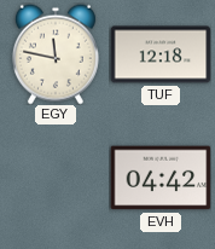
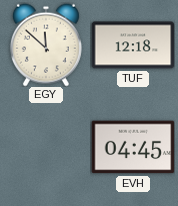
EGY: 11:47 -> 11:52
EVH: 04:42 -> 04:45
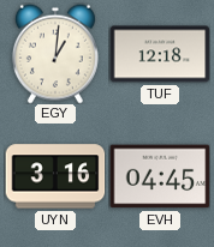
EGY: 11:52 -> 1:01
UYN: none -> 3:16
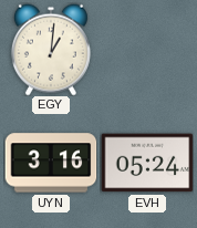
TUF: 12:18 -> none
EVH: 04:45 -> 05:24
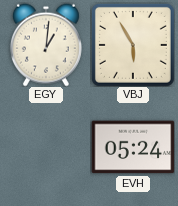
VBJ: none -> 5:55
UYN: 3:16 -> none
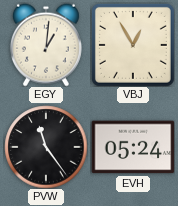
VBJ: 5:55 -> 12:55
PVW: none -> 11:24
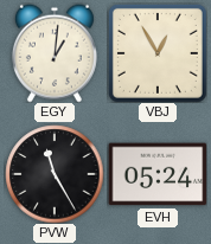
PVW: 11:24 -> 11:25
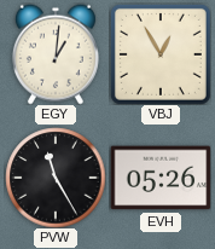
EVH: 05:24 -> 05:26
